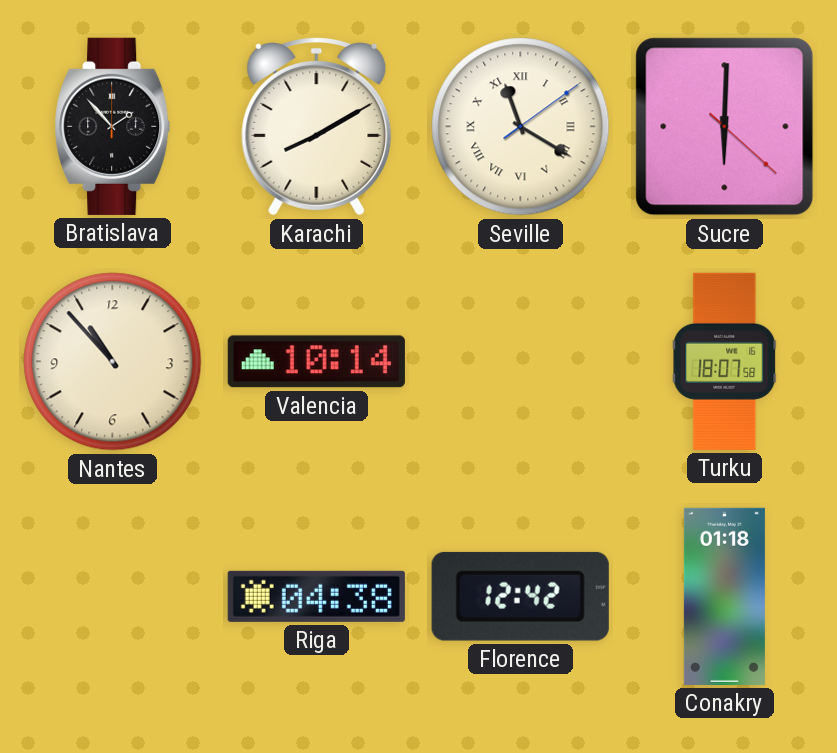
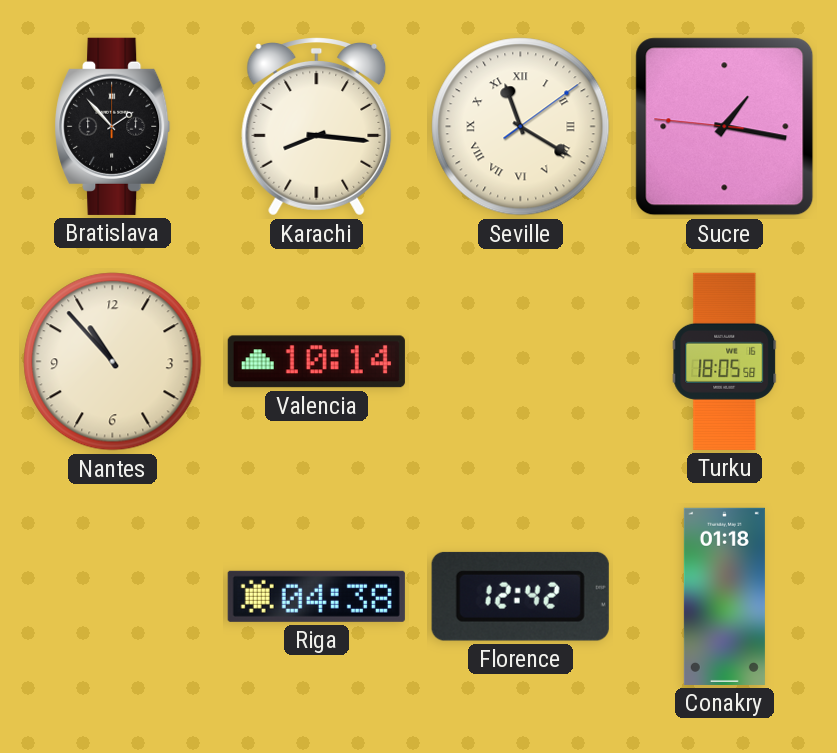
Karachi: 8:10 -> 8:16
Sucre: 6:00 -> 1:16
Turku: 18:07 -> 18:05
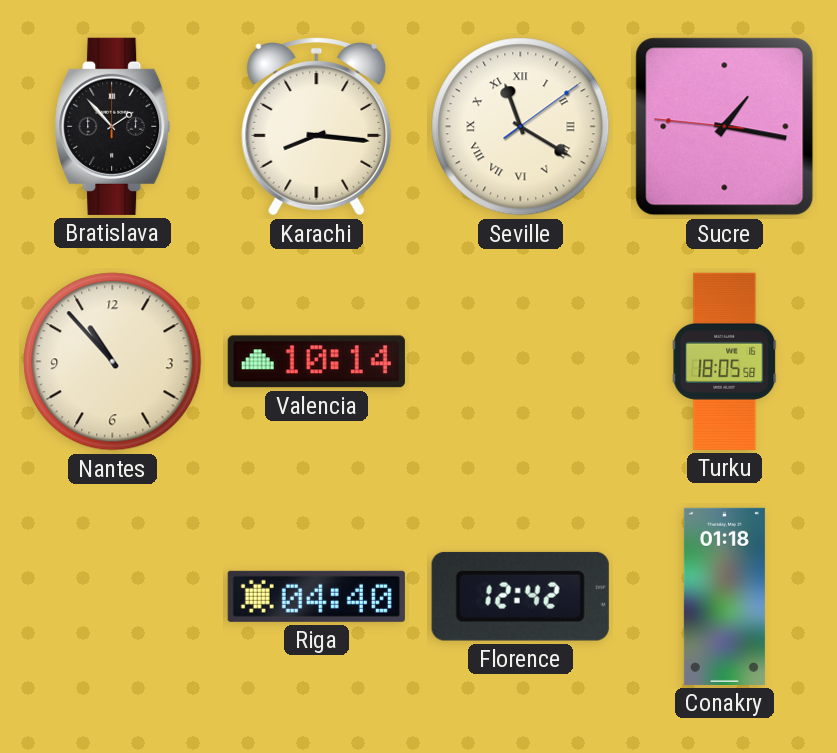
Riga: 04:38 -> 04:40
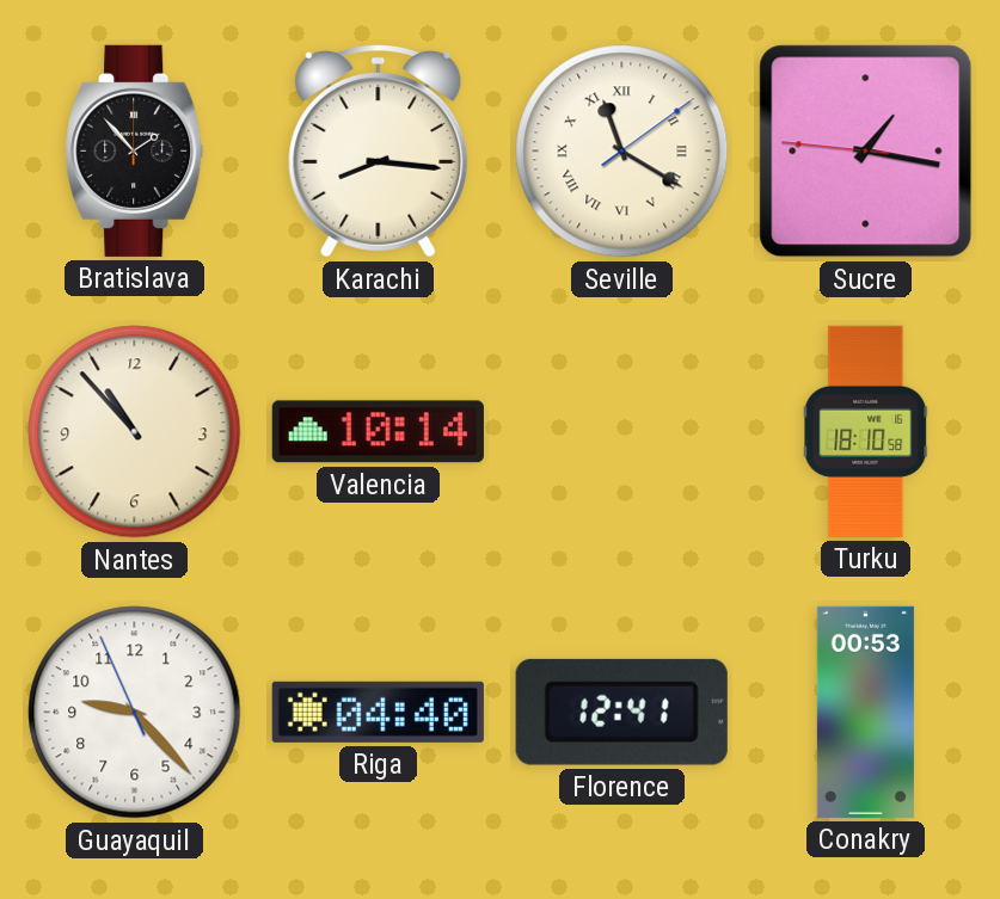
Turku: 18:05 -> 18:10
Guayaquil: none -> 9:22
Florence: 12:42 -> 12:41
Conakry: 01:18 -> 00:53
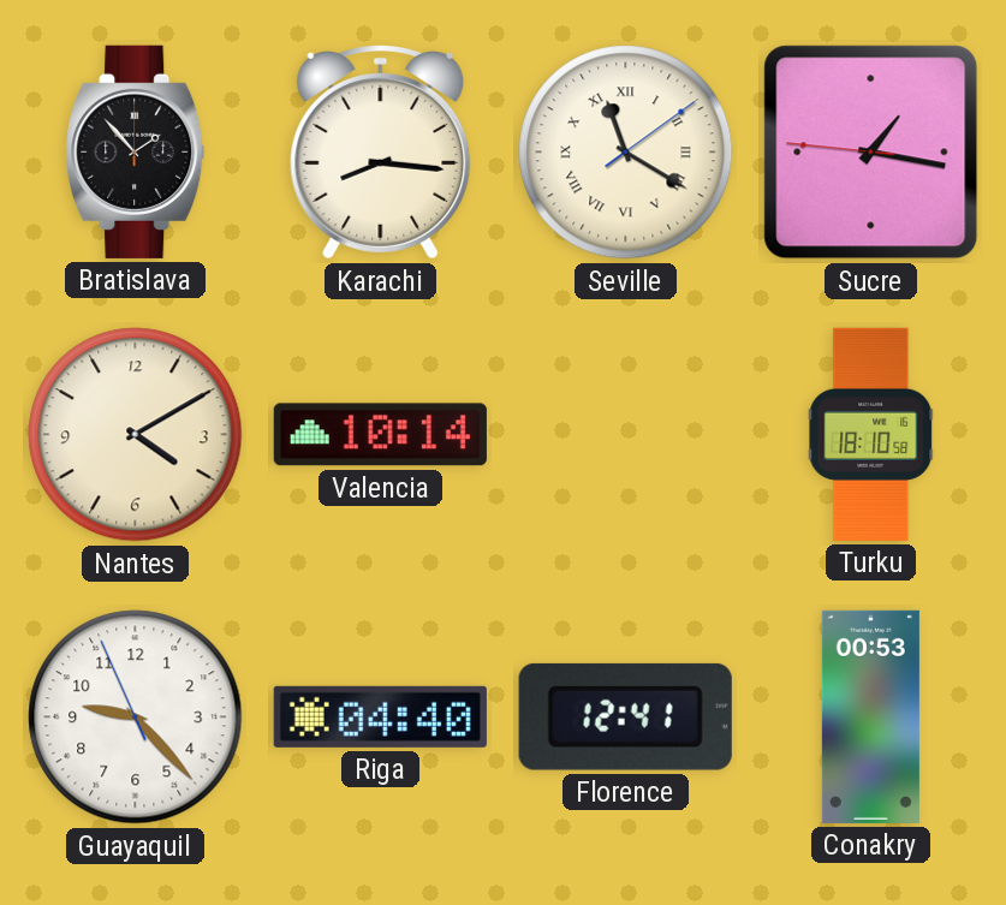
Nantes: 10:53 -> 4:10
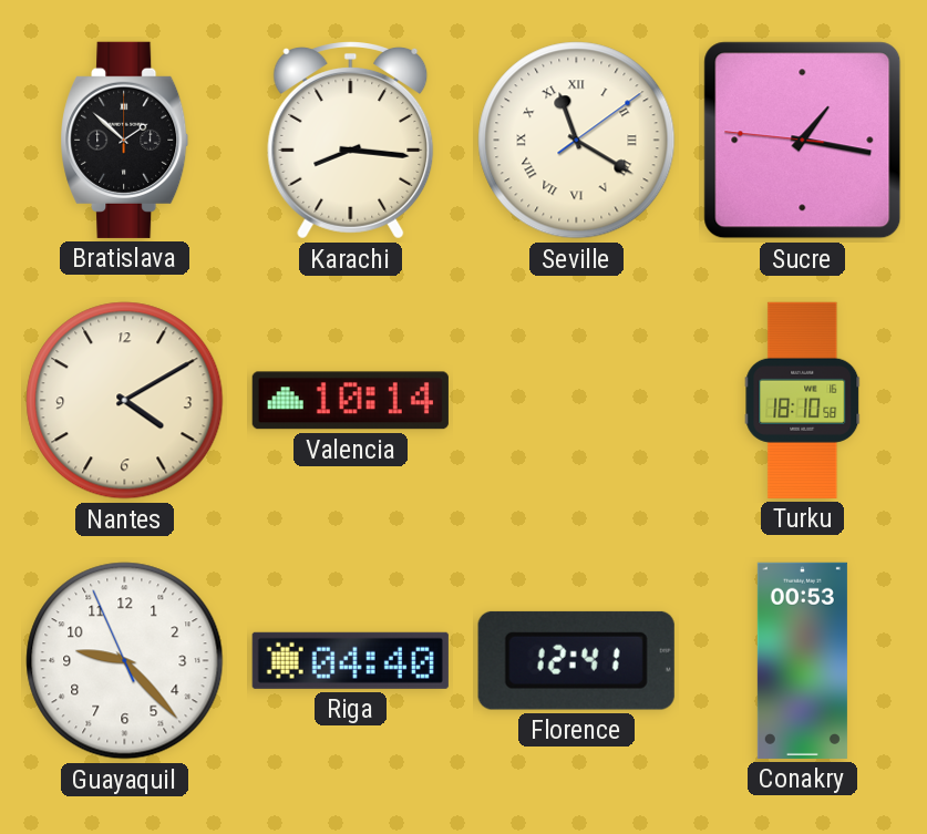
Bratislava: 1:53 -> 1:52
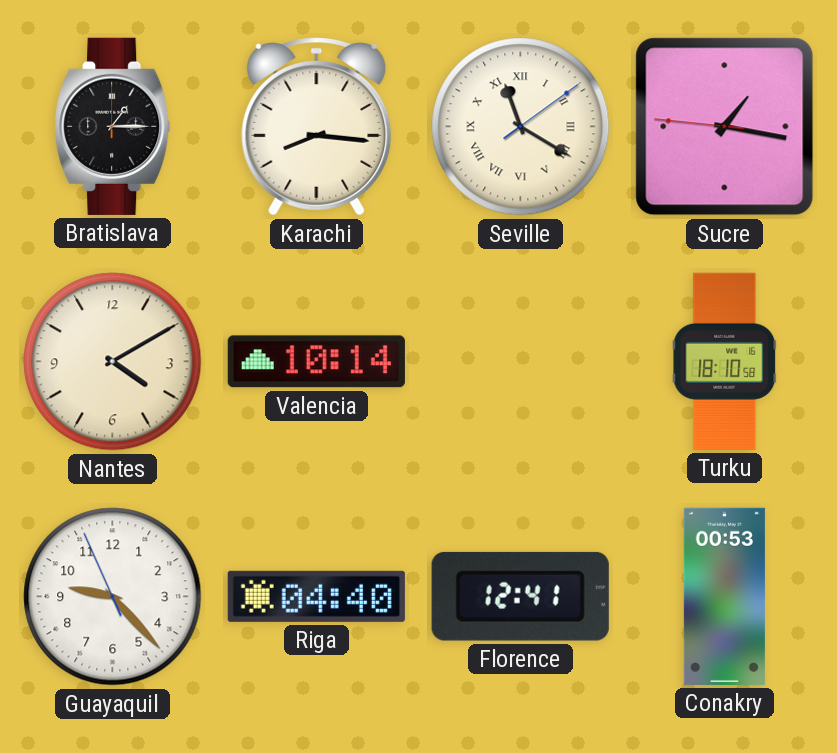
Bratislava: 1:52 -> 1:15
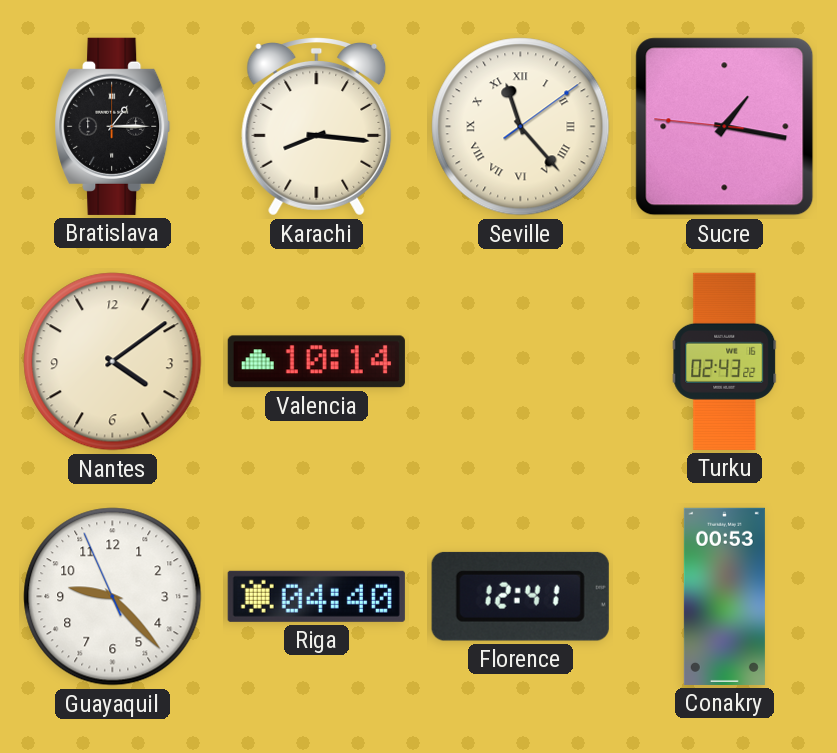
Seville: 11:20 -> 11:23
Nantes: 4:10 -> 4:09
Turku: 18:10 -> 02:43
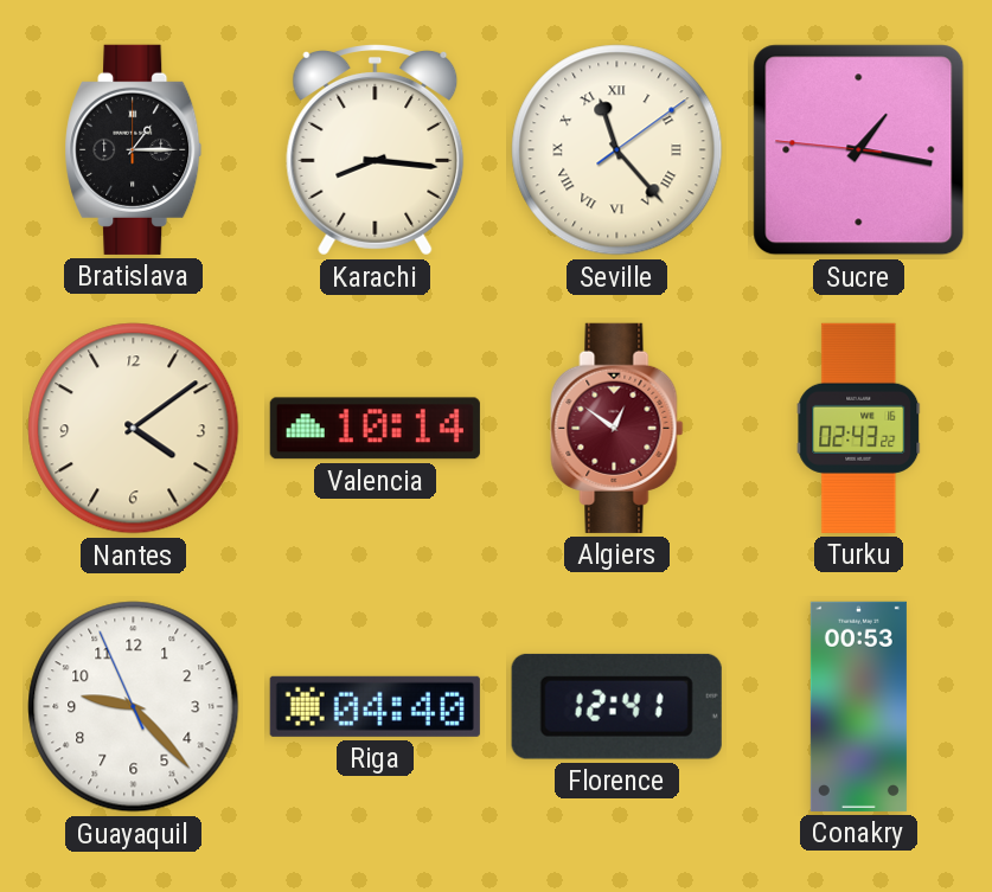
Algiers: none -> 12:51
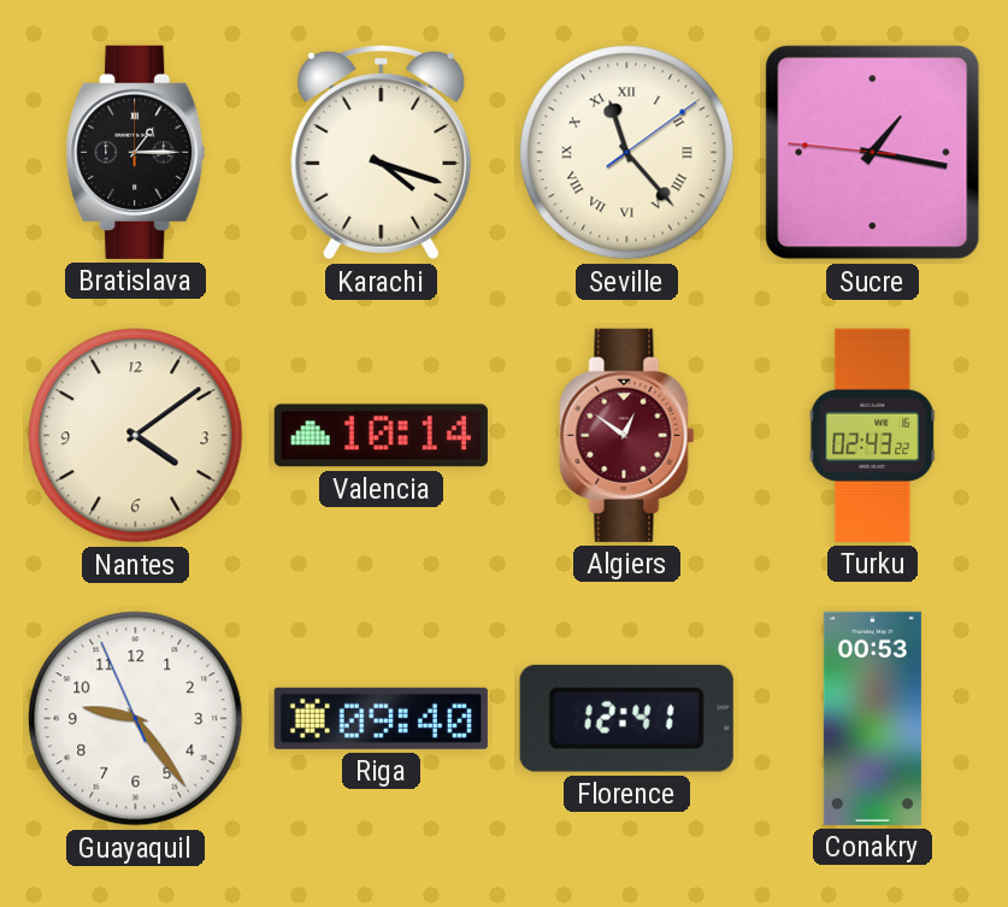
Karachi: 8:16 -> 4:18
Guayaquil: 9:22 -> 9:23
Riga: 04:40 -> 09:40
